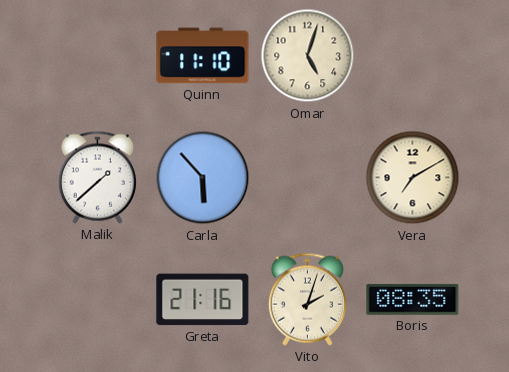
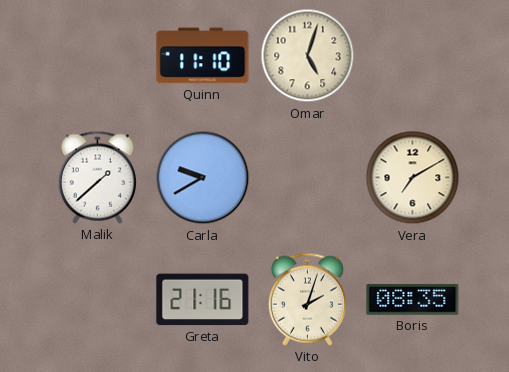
Carla: 5:53 -> 9:40
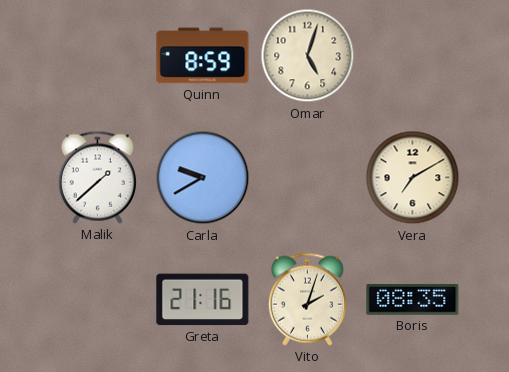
Quinn: 11:10 -> 8:59
